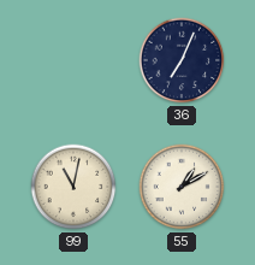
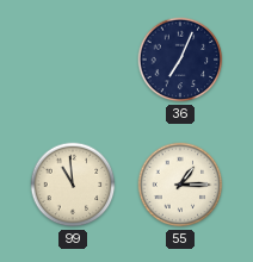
99: 11:02 -> 10:59
55: 1:10 -> 1:15
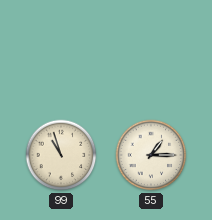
36: 7:04 -> none
99: 10:59 -> 10:57
